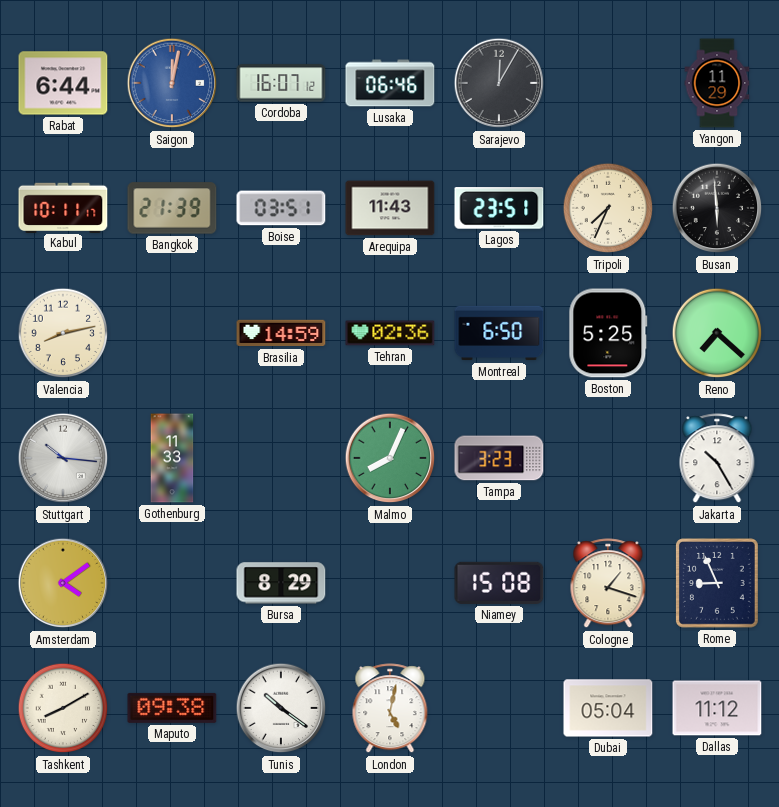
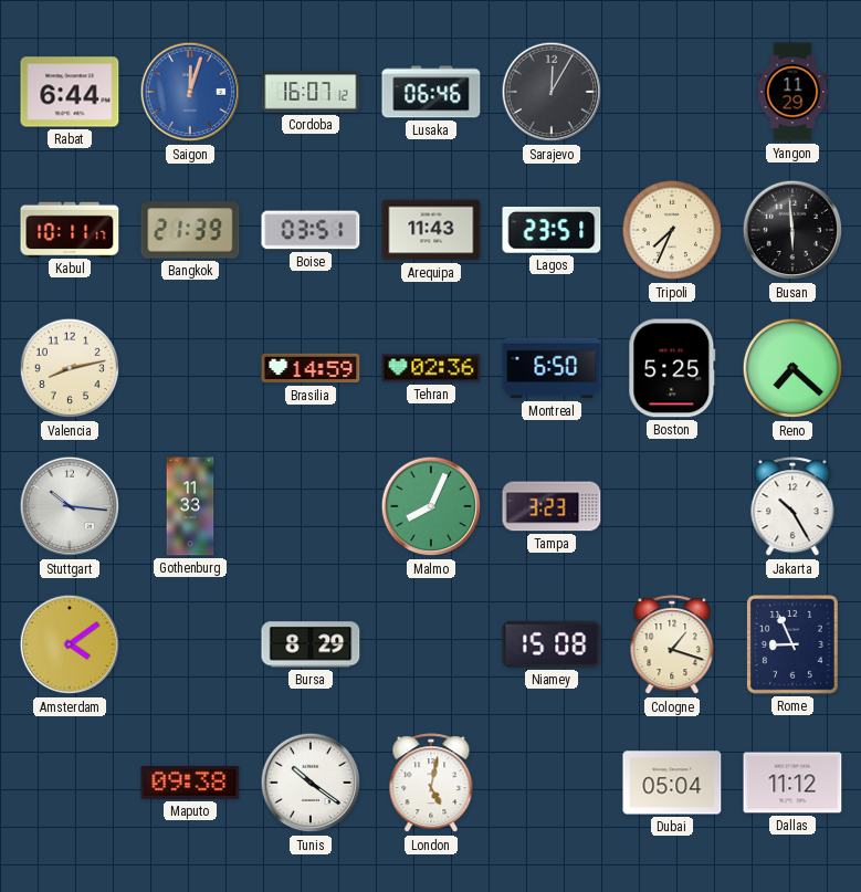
Saigon: 12:02 -> 12:03
Tashkent: 8:10 -> none
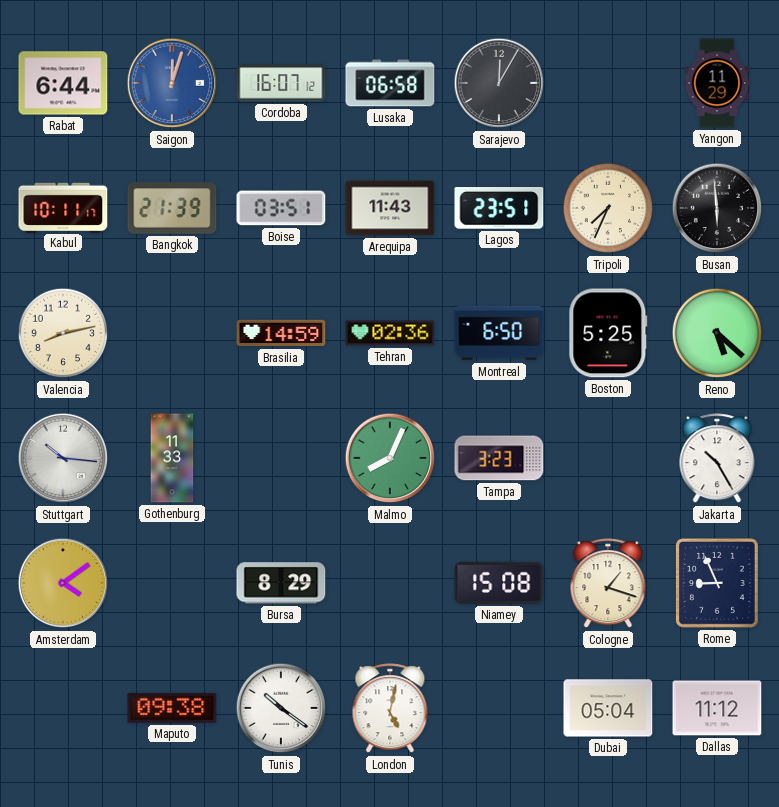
Lusaka: 06:46 -> 06:58
Reno: 7:22 -> 5:22
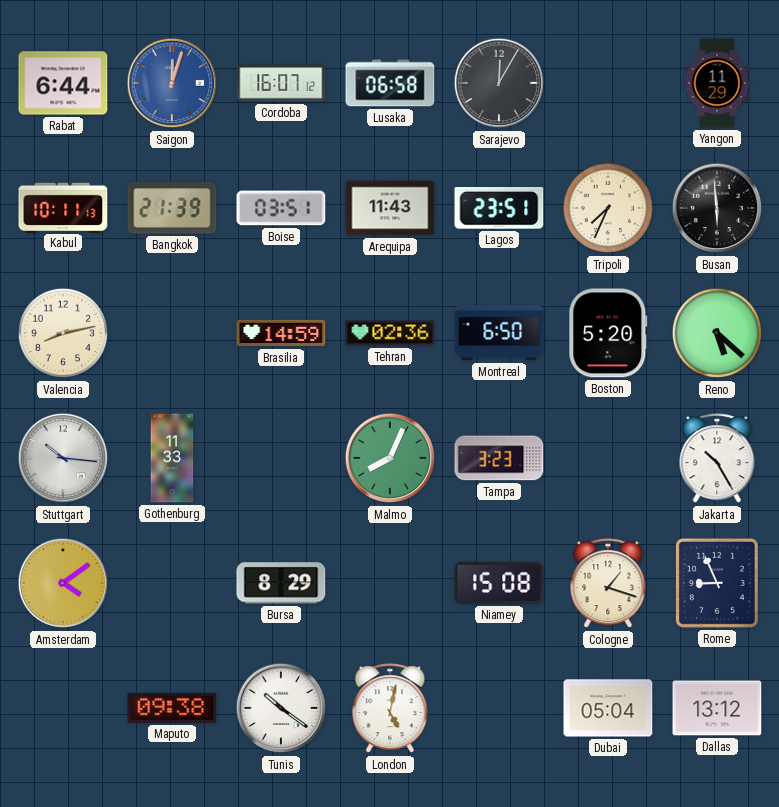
Kabul: 10:11:17 -> 10:11:13
Boston: 5:25 -> 5:20
Dallas: 11:12 -> 13:12
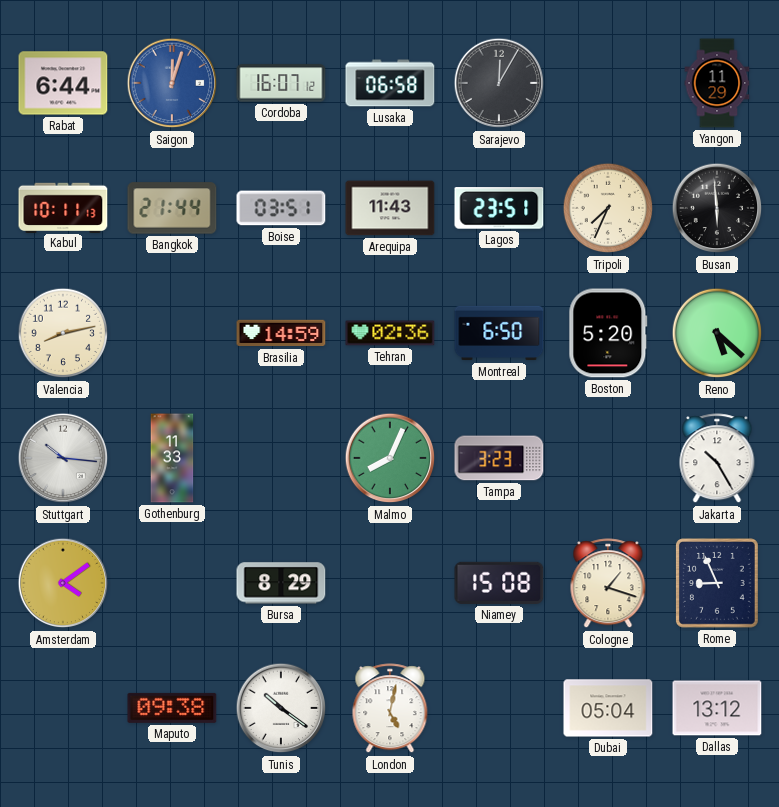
Bangkok: 21:39 -> 21:44
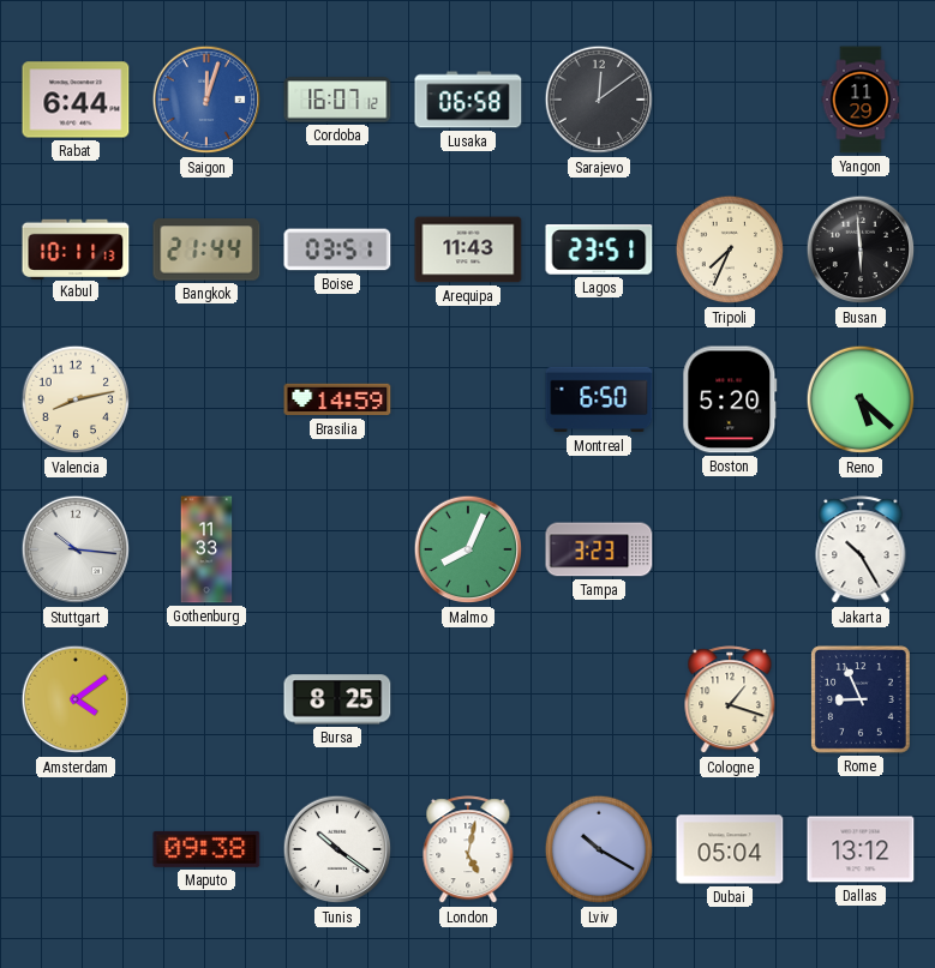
Sarajevo: 12:05 -> 12:09
Tehran: 02:36 -> none
Bursa: 8:29 -> 8:25
Niamey: 15:08 -> none
Lviv: none -> 10:20
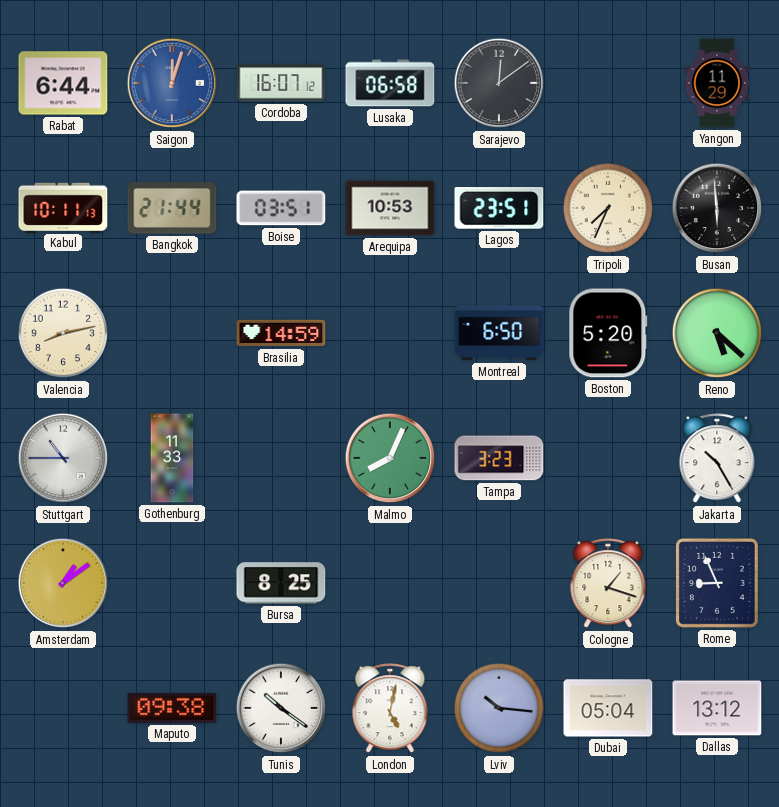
Arequipa: 11:43 -> 10:53
Stuttgart: 10:16 -> 10:45
Amsterdam: 4:09 -> 1:09
Lviv: 10:20 -> 10:16
